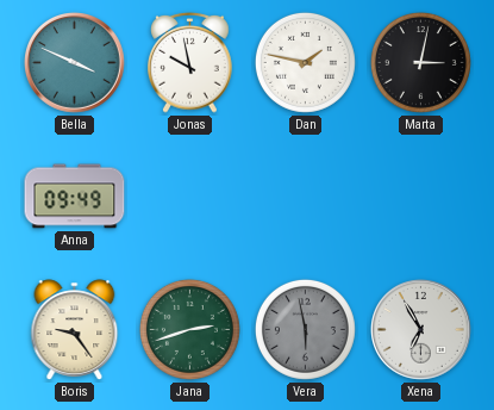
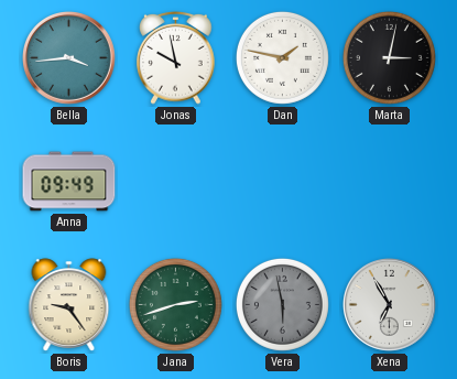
Bella: 3:49 -> 3:44
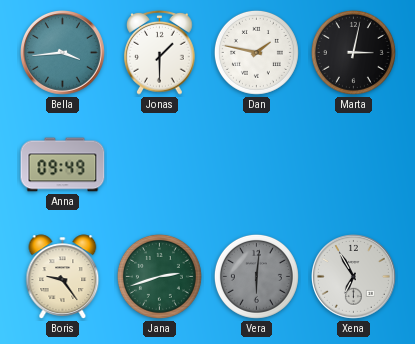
Jonas: 9:58 -> 1:30
Vera: 5:58 -> 6:01
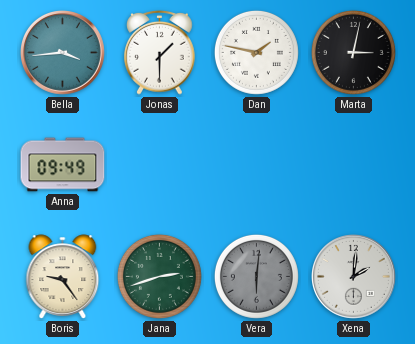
Xena: 6:55 -> 2:01
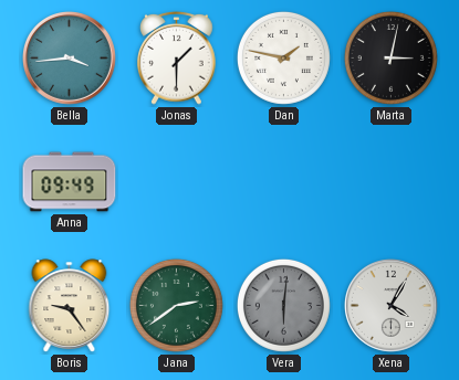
Jana: 2:42 -> 2:39
Xena: 2:01 -> 4:05
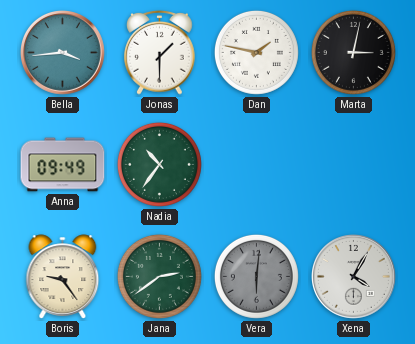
Nadia: none -> 10:36
